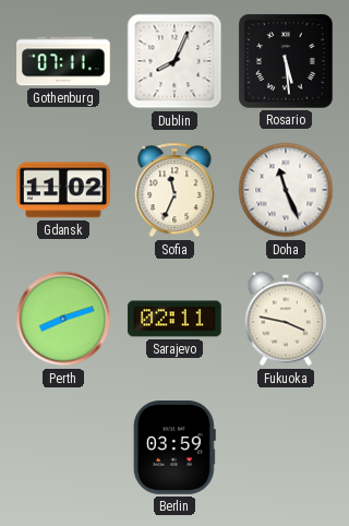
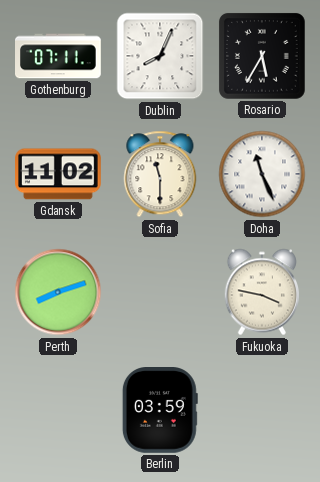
Rosario: 5:29 -> 5:35
Sofia: 11:34 -> 11:30
Sarajevo: 02:11 -> none
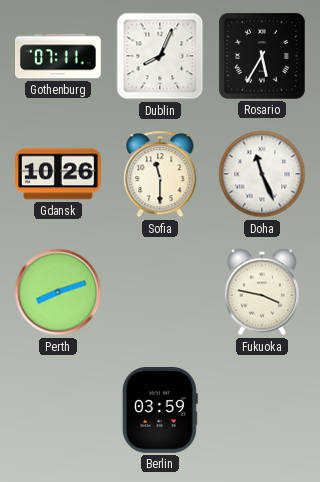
Gdansk: 11:02 -> 10:26
